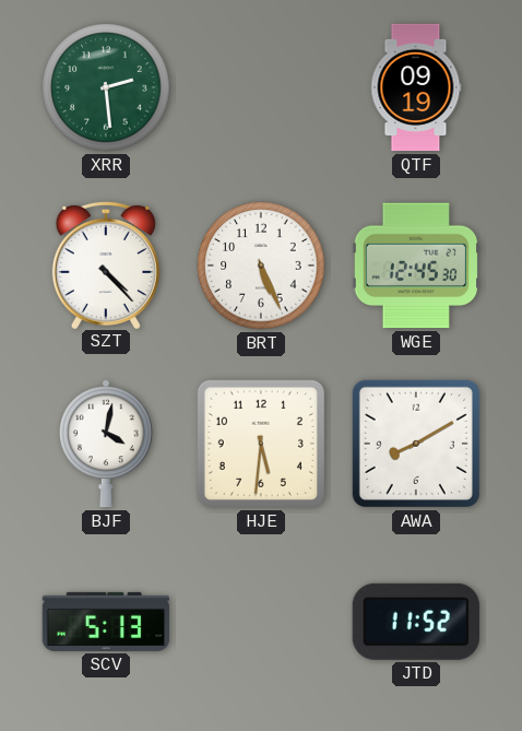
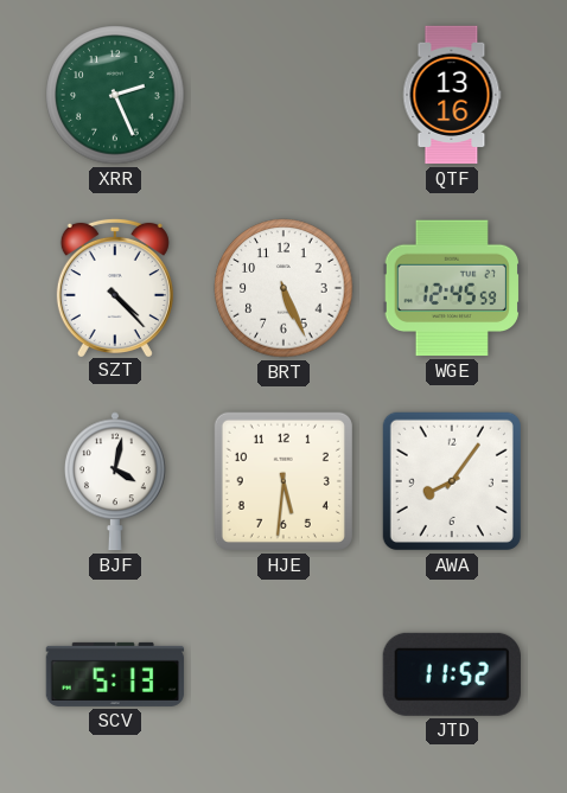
XRR: 2:29 -> 2:26
QTF: 09:19 -> 13:16
WGE: 12:45:30 -> 12:45:59
AWA: 8:10 -> 8:06
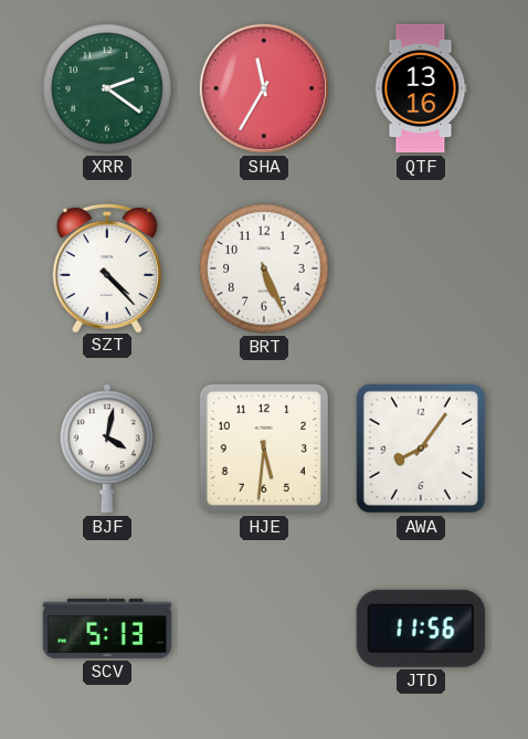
XRR: 2:26 -> 2:21
SHA: none -> 11:35
WGE: 12:45 -> none
JTD: 11:52 -> 11:56
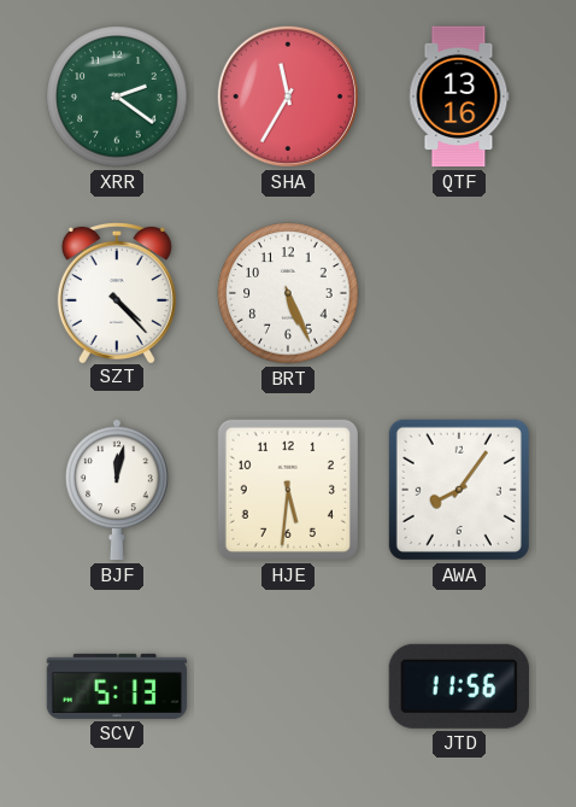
BJF: 4:02 -> 12:02
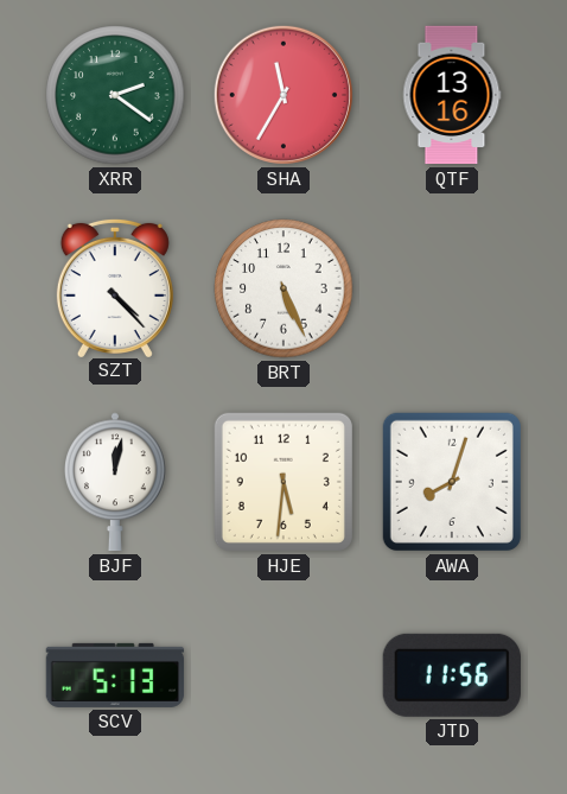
AWA: 8:06 -> 8:03
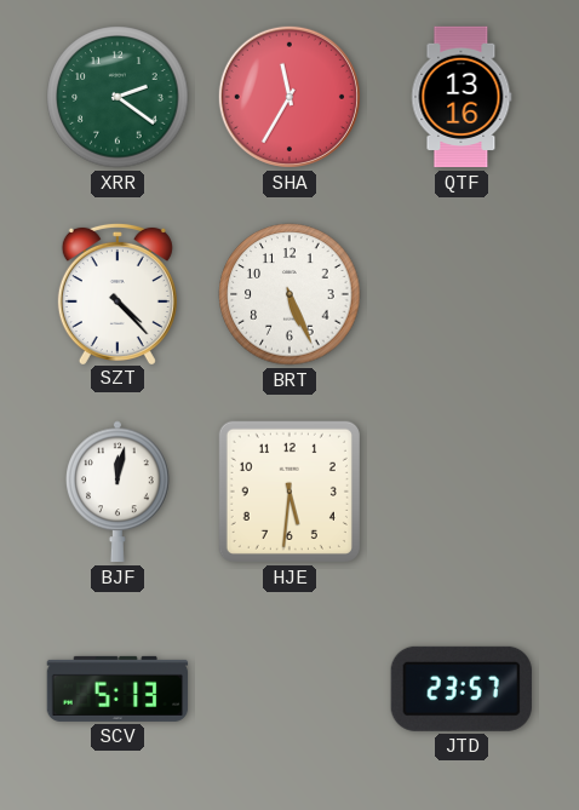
AWA: 8:03 -> none
JTD: 11:56 -> 23:57
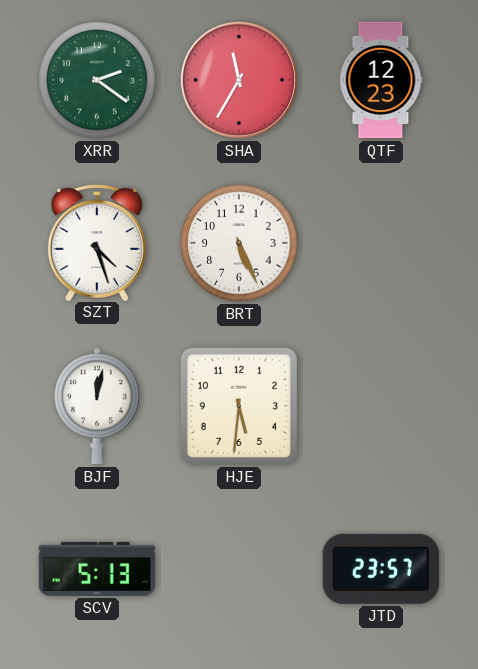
QTF: 13:16 -> 12:23
SZT: 4:23 -> 4:27
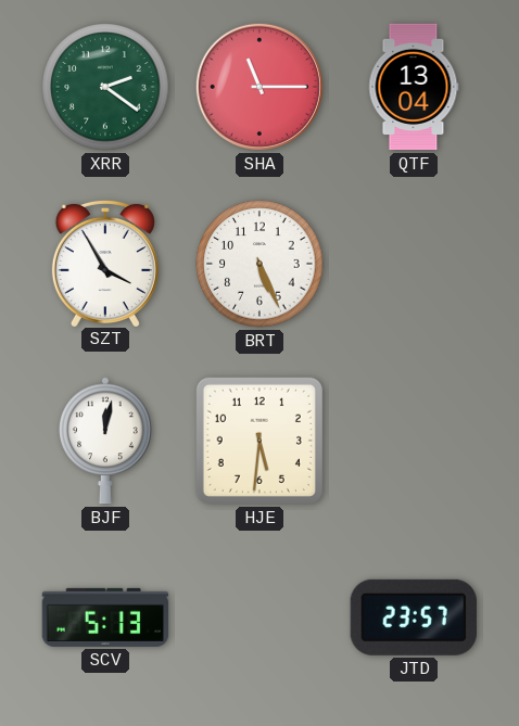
SHA: 11:35 -> 11:15
QTF: 12:23 -> 13:04
SZT: 4:27 -> 3:55
